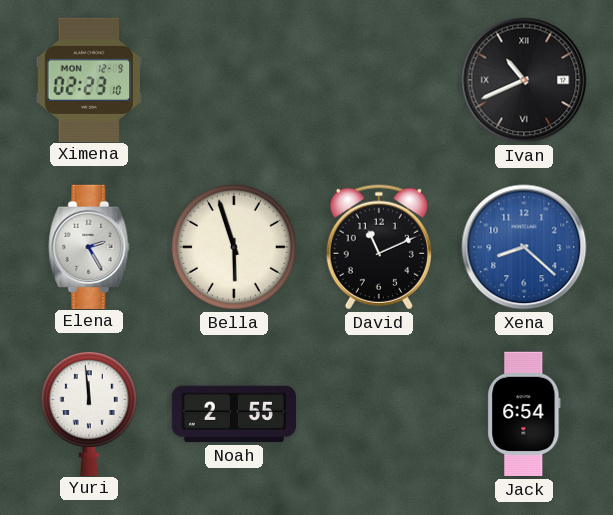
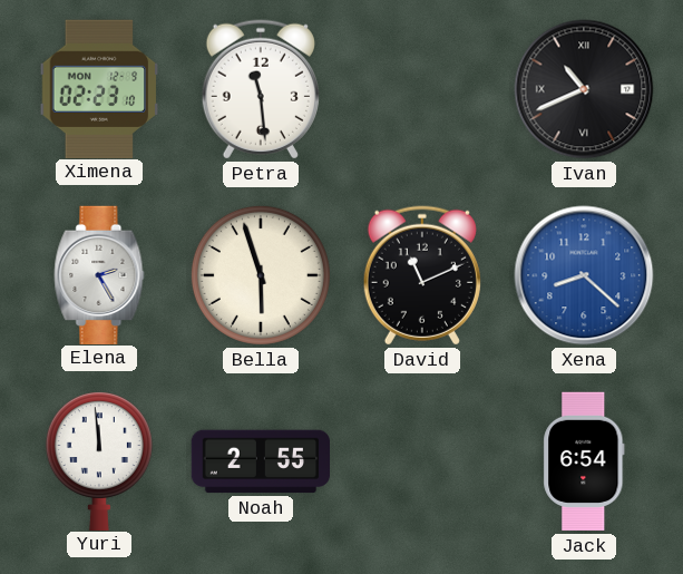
Petra: none -> 11:29
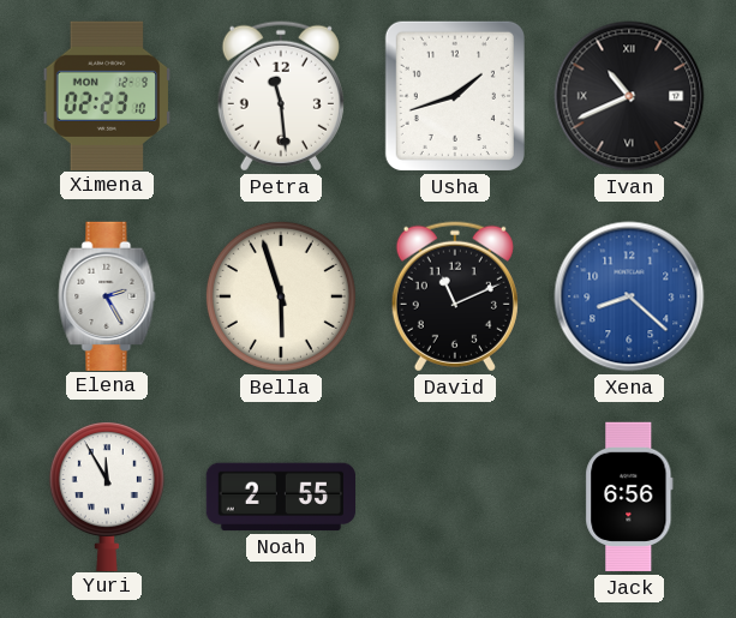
Usha: none -> 1:42
Yuri: 11:59 -> 11:55
Jack: 6:54 -> 6:56
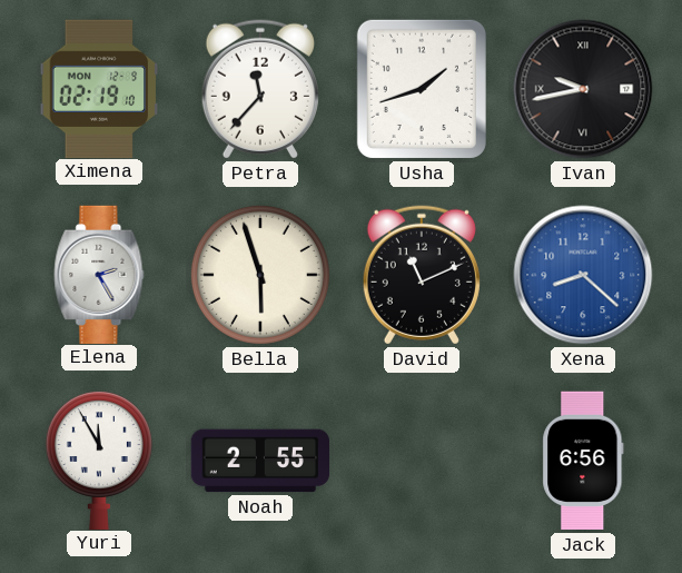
Ximena: 02:23 -> 02:19
Petra: 11:29 -> 11:37
Ivan: 10:41 -> 9:43
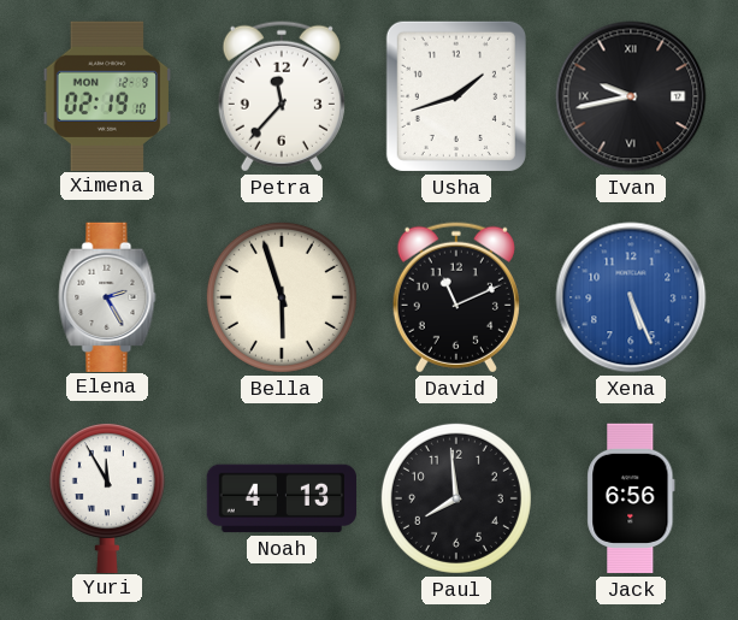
Xena: 8:22 -> 5:26
Noah: 2:55 -> 4:13
Paul: none -> 7:59
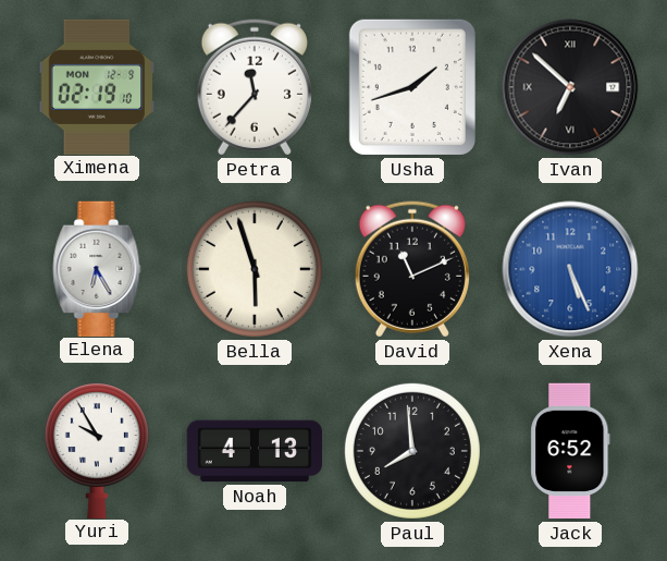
Ivan: 9:43 -> 6:52
Elena: 2:25 -> 6:25
Yuri: 11:55 -> 9:55
Jack: 6:56 -> 6:52
